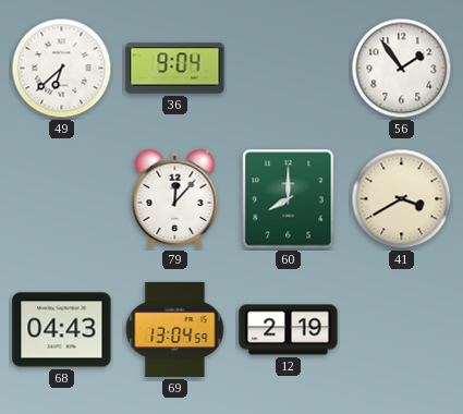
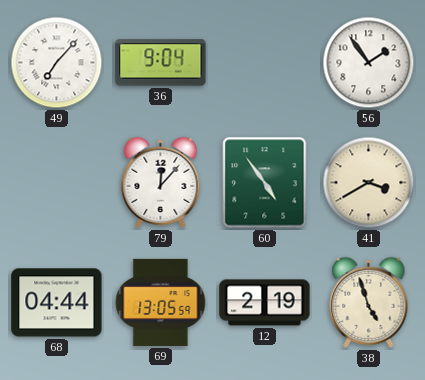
49: 6:38 -> 7:07
60: 8:00 -> 4:54
68: 04:43 -> 04:44
69: 13:04 -> 13:05
38: none -> 4:57
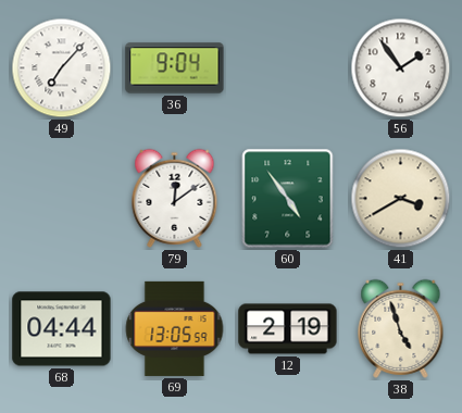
79: 12:07 -> 12:09
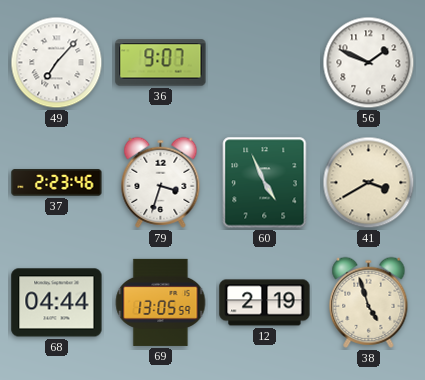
36: 9:04 -> 9:07
56: 1:54 -> 1:49
37: none -> 2:23
79: 12:09 -> 3:33
60: 4:54 -> 4:56
